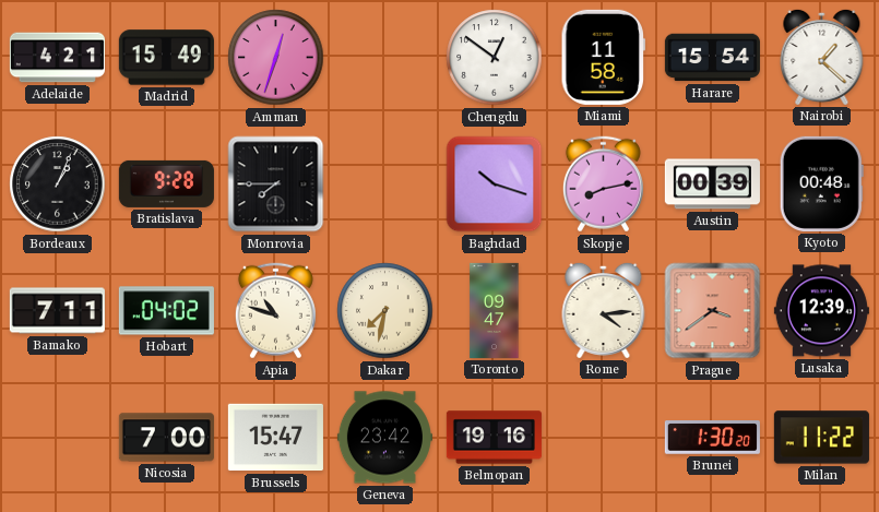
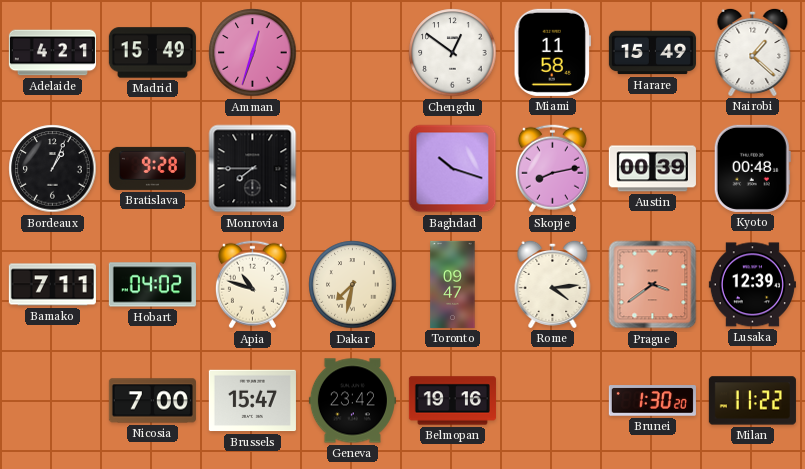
Harare: 15:54 -> 15:49
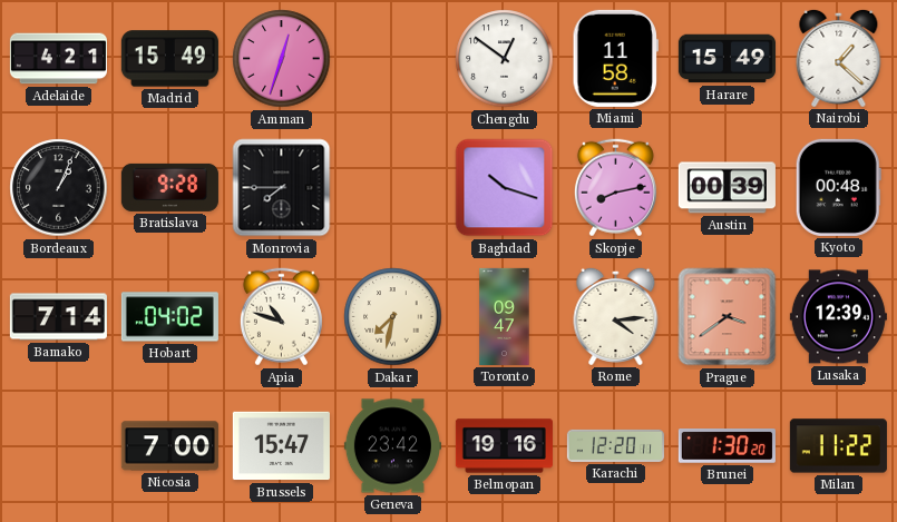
Bamako: 7:11 -> 7:14
Karachi: none -> 12:20
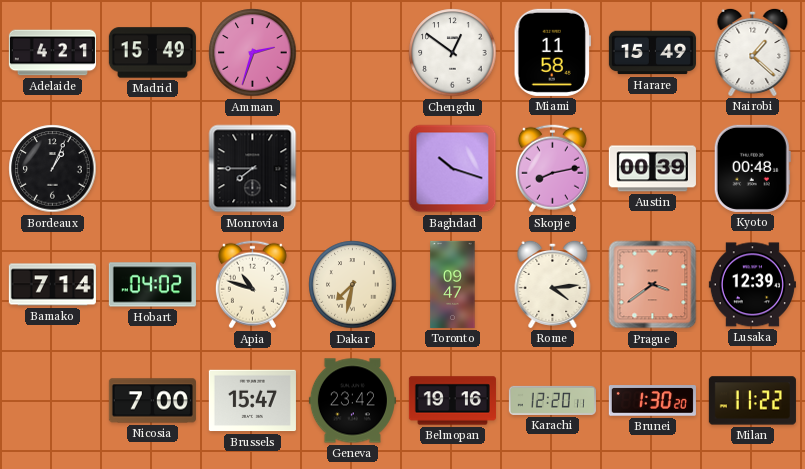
Amman: 12:33 -> 2:33
Bratislava: 9:28 -> none
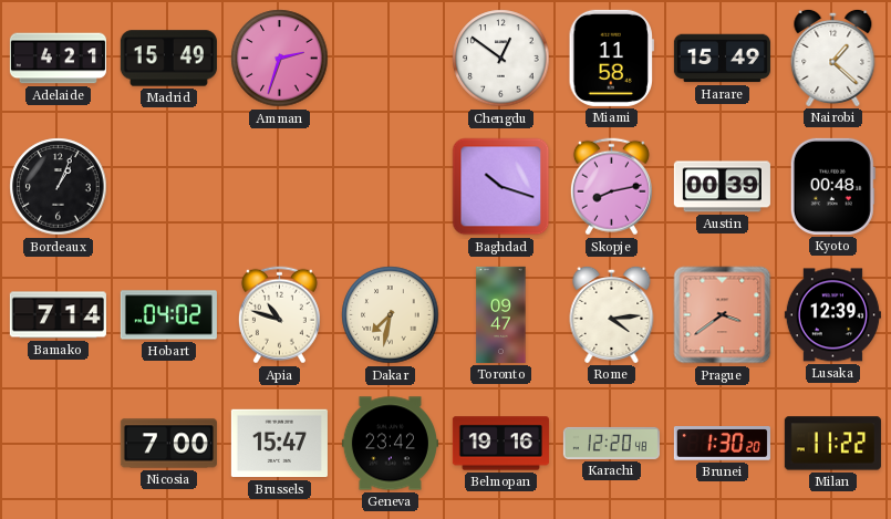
Monrovia: 7:45 -> none
Karachi: 12:20:11 -> 12:20:48
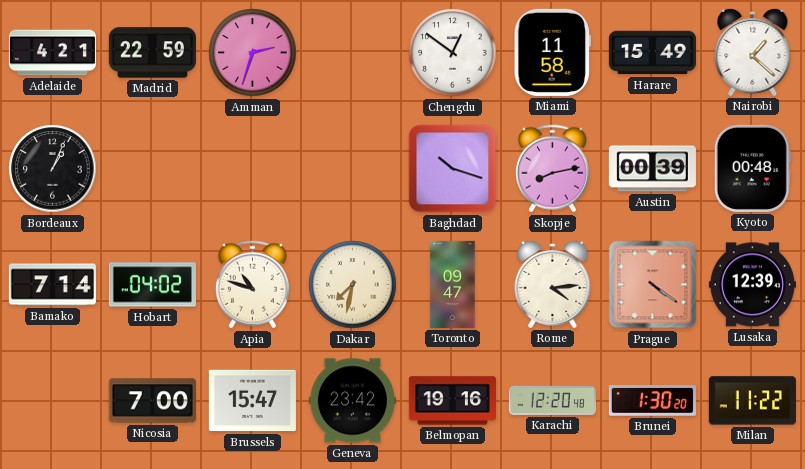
Madrid: 15:49 -> 22:59
Prague: 3:39 -> 4:21
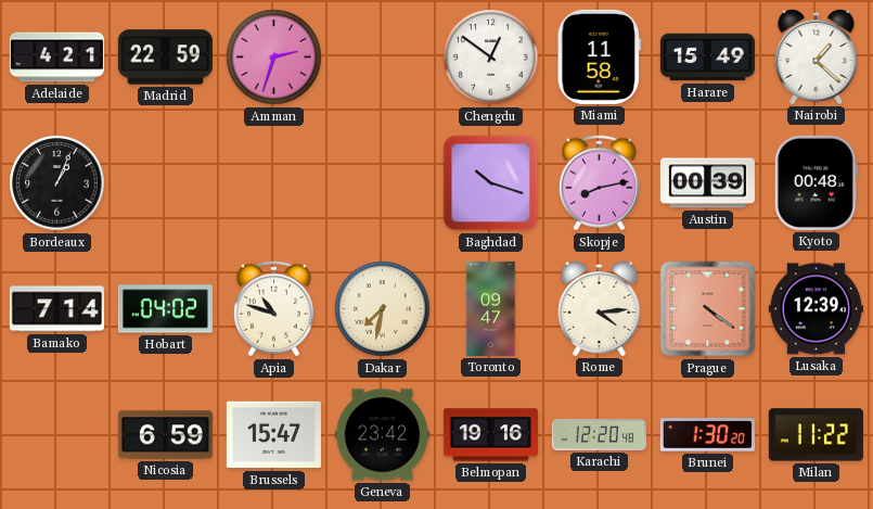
Nicosia: 7:00 -> 6:59
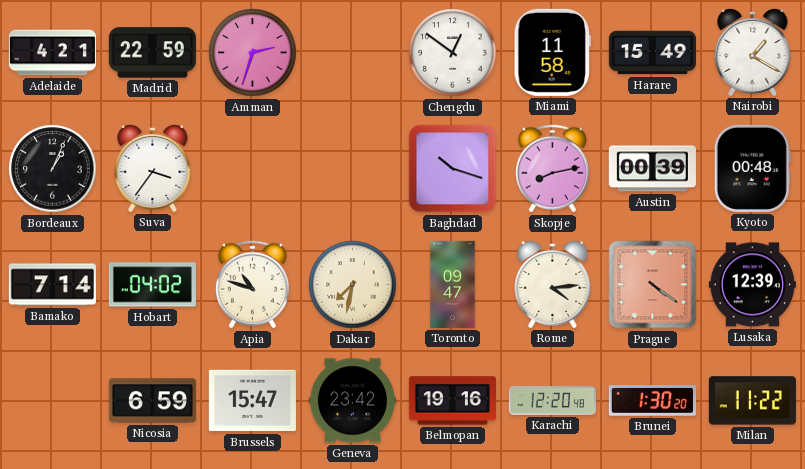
Nairobi: 1:22 -> 1:20
Suva: none -> 3:36
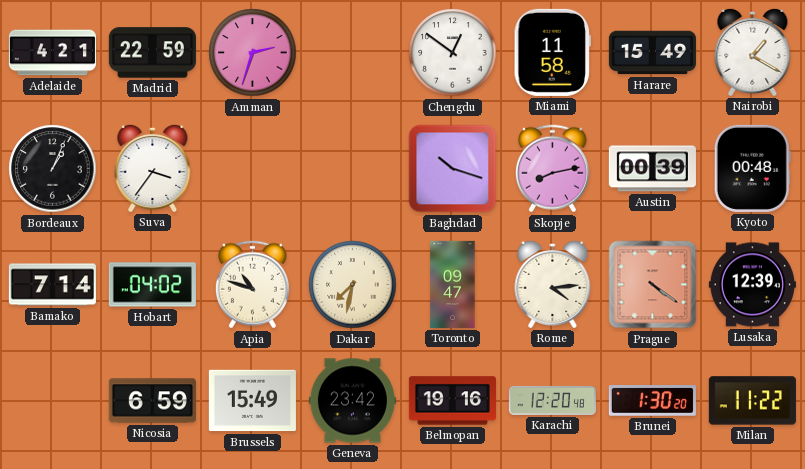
Brussels: 15:47 -> 15:49
